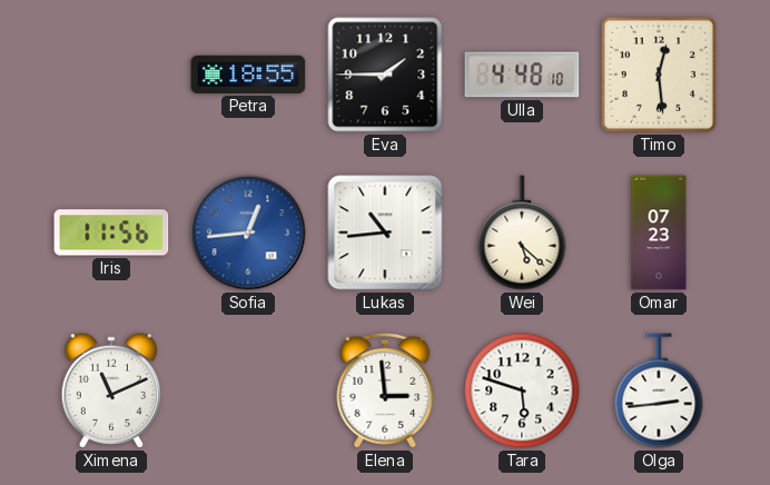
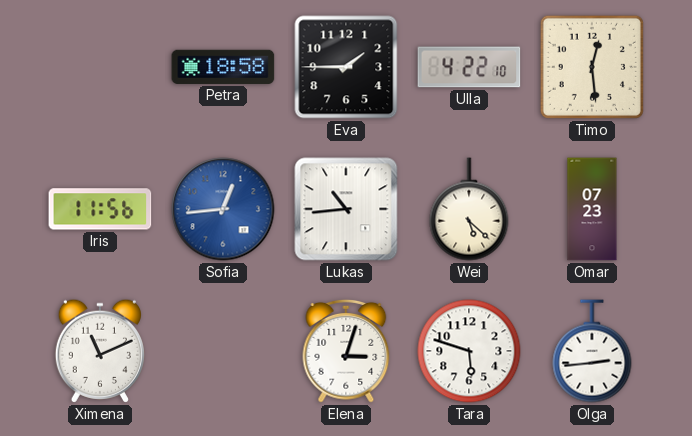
Petra: 18:55 -> 18:58
Ulla: 4:48 -> 4:22
Elena: 2:59 -> 3:03
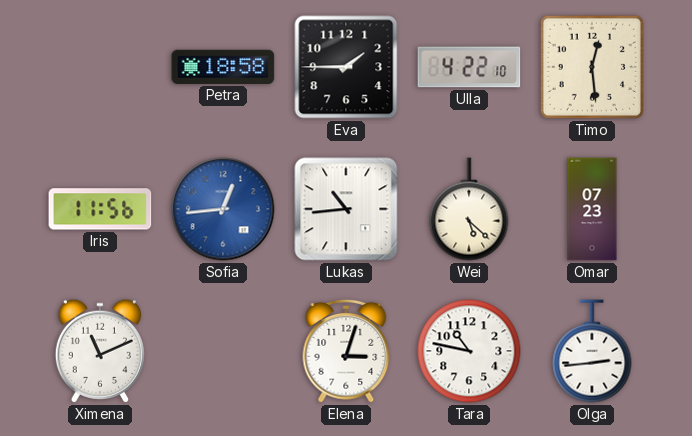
Tara: 5:48 -> 10:47
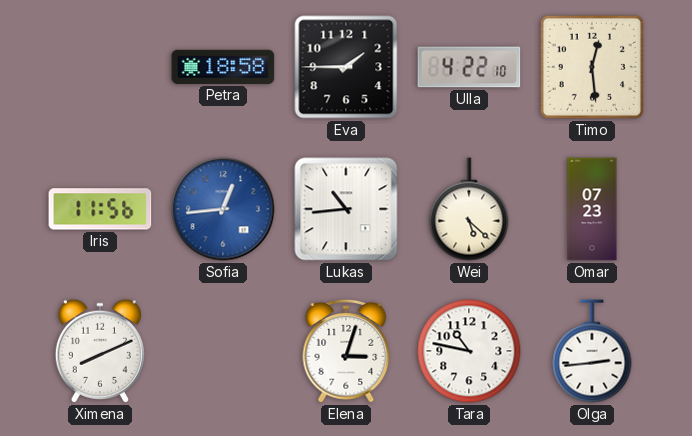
Ximena: 11:11 -> 8:11
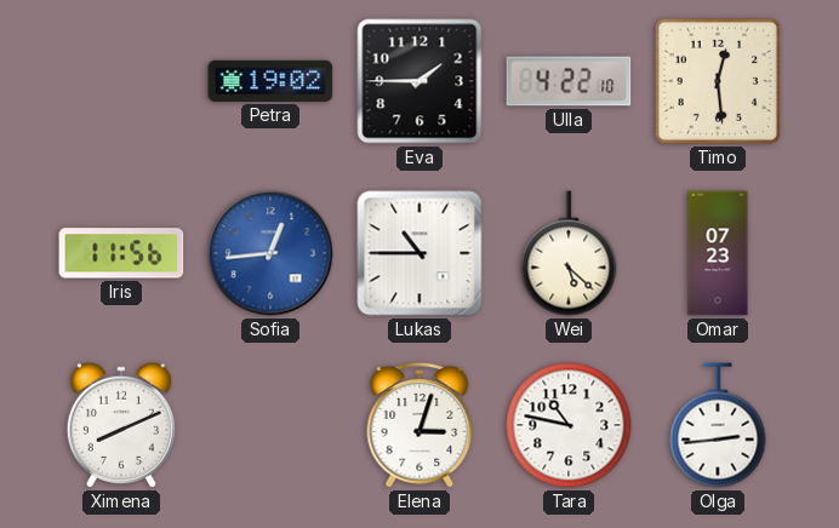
Petra: 18:58 -> 19:02
Lukas: 10:44 -> 10:45
